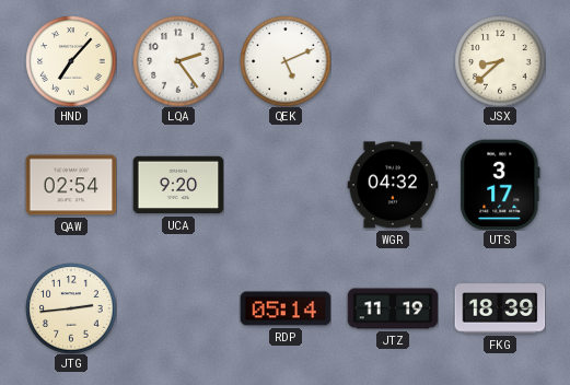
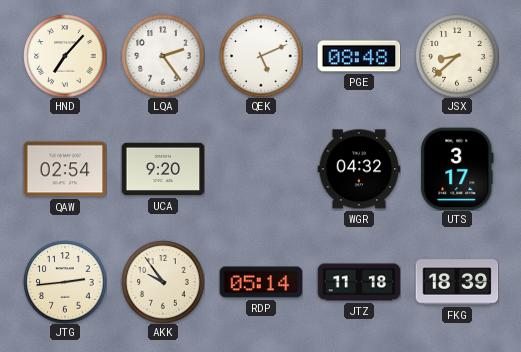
PGE: none -> 08:48
AKK: none -> 9:54
JTZ: 11:19 -> 11:18
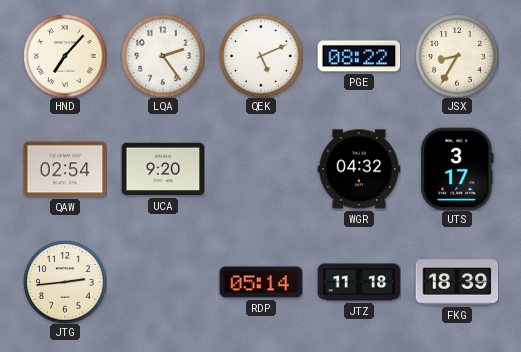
PGE: 08:48 -> 08:22
JSX: 8:38 -> 8:35
AKK: 9:54 -> none
